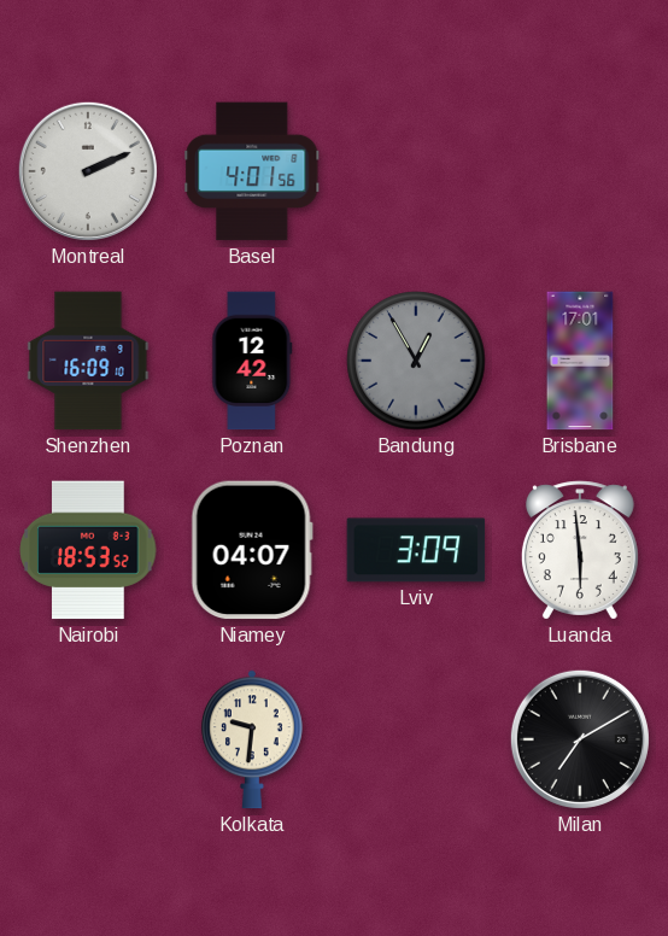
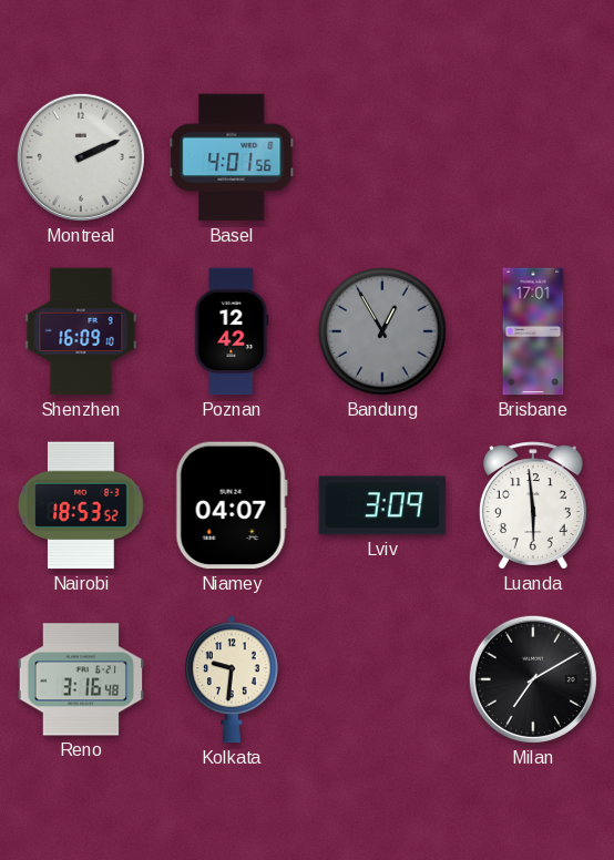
Reno: none -> 3:16
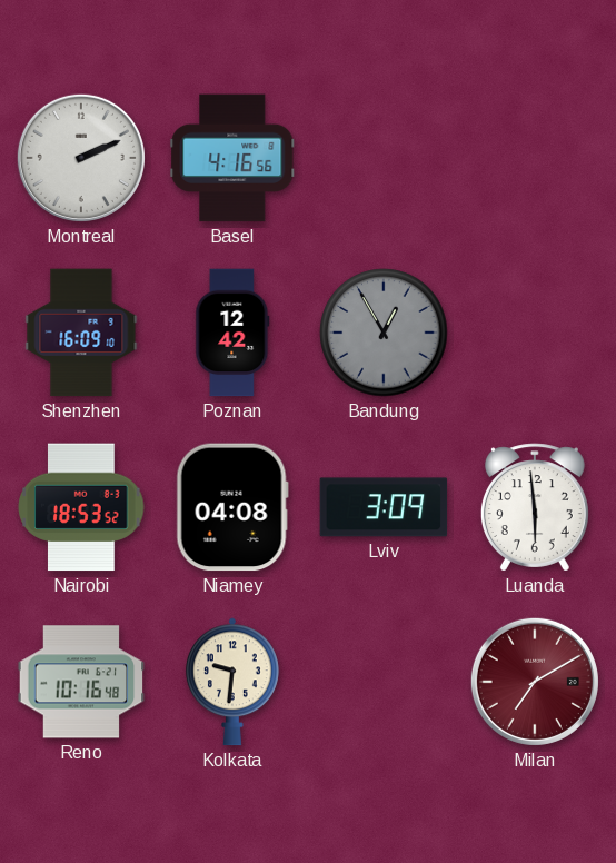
Basel: 4:01 -> 4:16
Brisbane: 17:01 -> none
Niamey: 04:07 -> 04:08
Reno: 3:16 -> 10:16
Milan dial: black -> burgundy
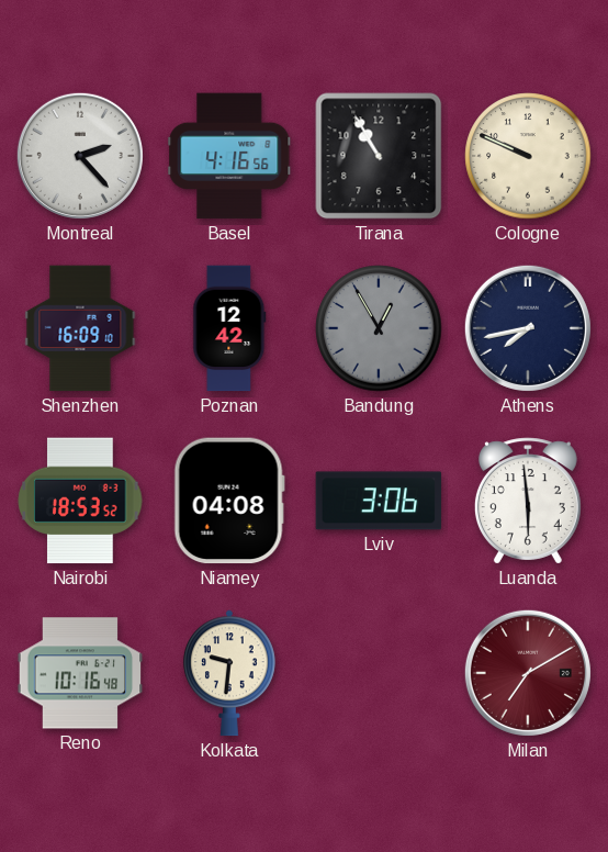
Montreal: 2:11 -> 2:23
Tirana: none -> 10:55
Cologne: none -> 9:49
Athens: none -> 7:43
Lviv: 3:09 -> 3:06
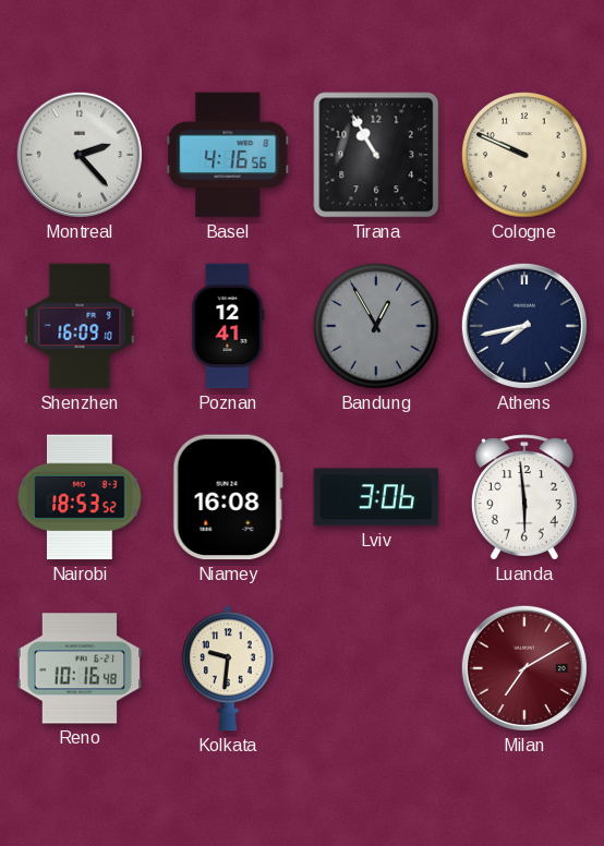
Poznan: 12:42 -> 12:41
Niamey: 04:08 -> 16:08
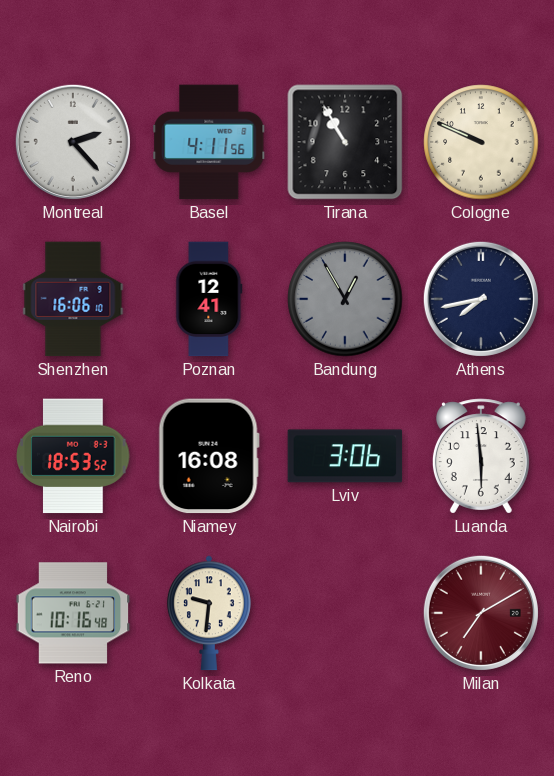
Basel: 4:16 -> 4:11
Shenzhen: 16:09 -> 16:06
